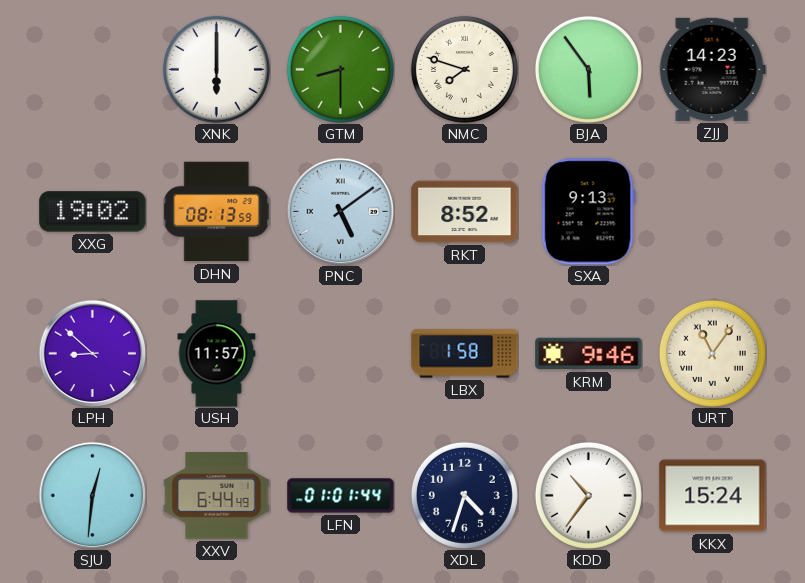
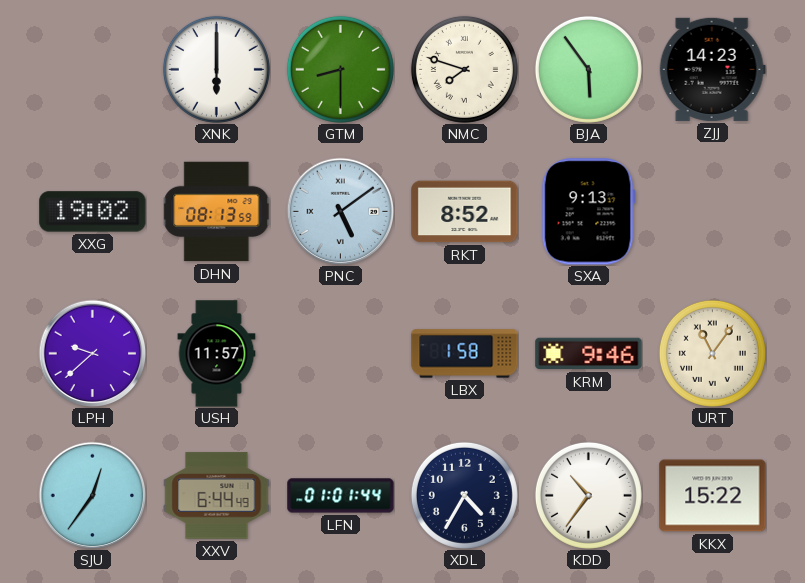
LPH: 8:52 -> 9:38
SJU: 12:31 -> 12:36
XDL: 4:33 -> 4:35
KKX: 15:24 -> 15:22
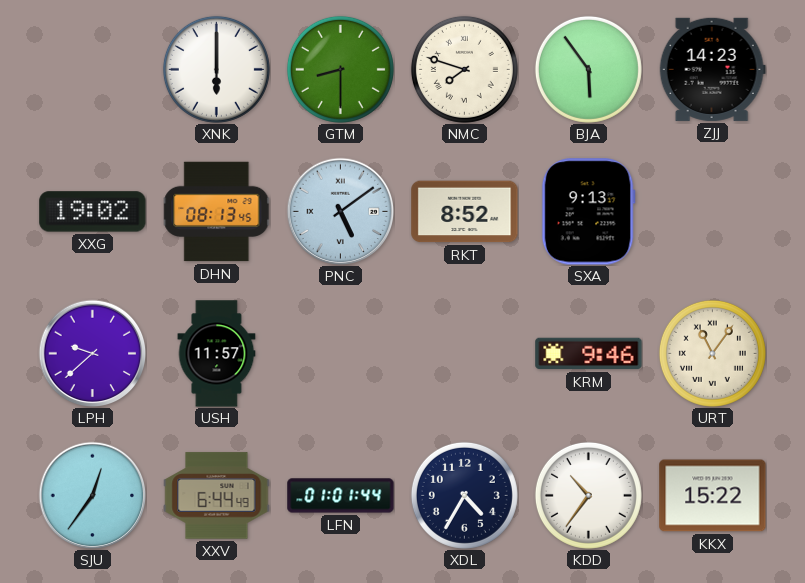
DHN: 08:13:59 -> 08:13:45
LBX: 1:58 -> none
